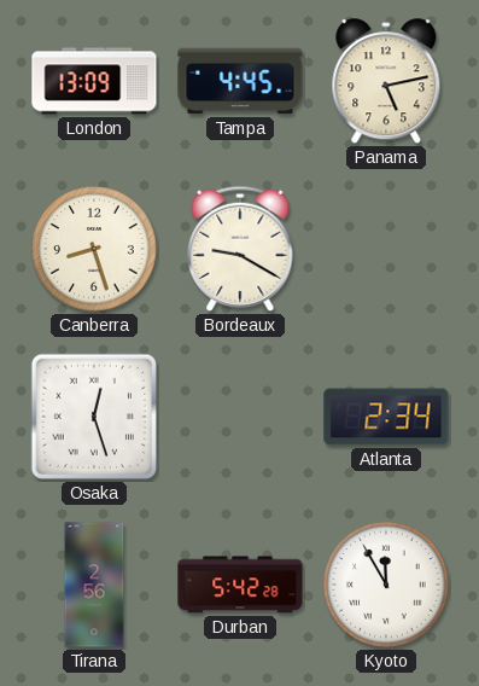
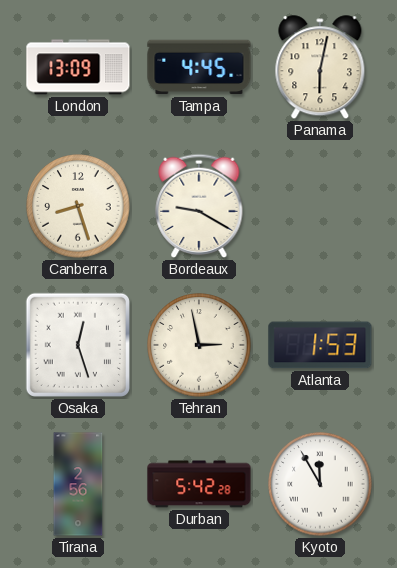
Panama: 5:13 -> 6:02
Tehran: none -> 2:58
Atlanta: 2:34 -> 1:53
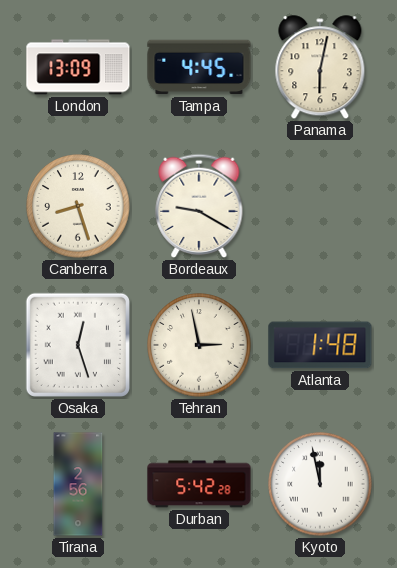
Atlanta: 1:53 -> 1:48
Kyoto: 11:55 -> 11:58
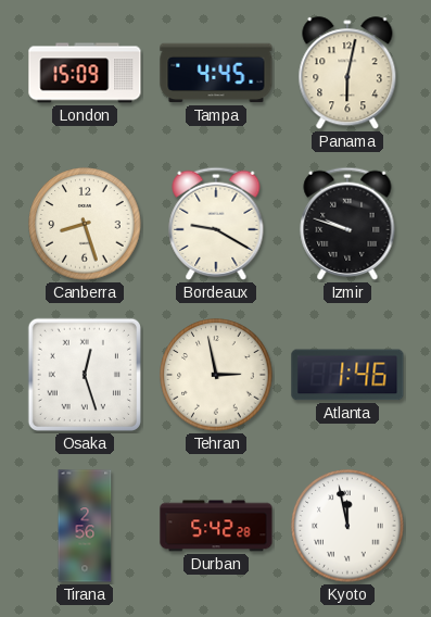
London: 13:09 -> 15:09
Izmir: none -> 9:48
Atlanta: 1:48 -> 1:46
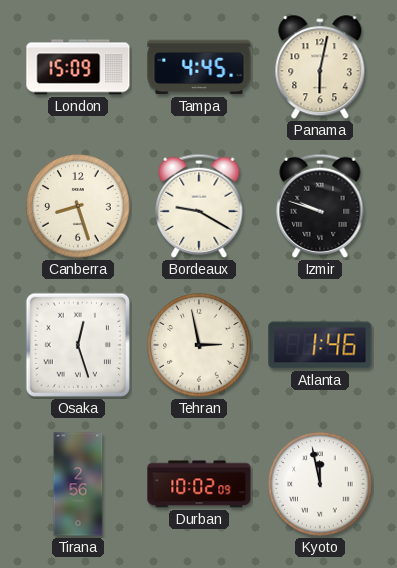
Durban: 5:42 -> 10:02
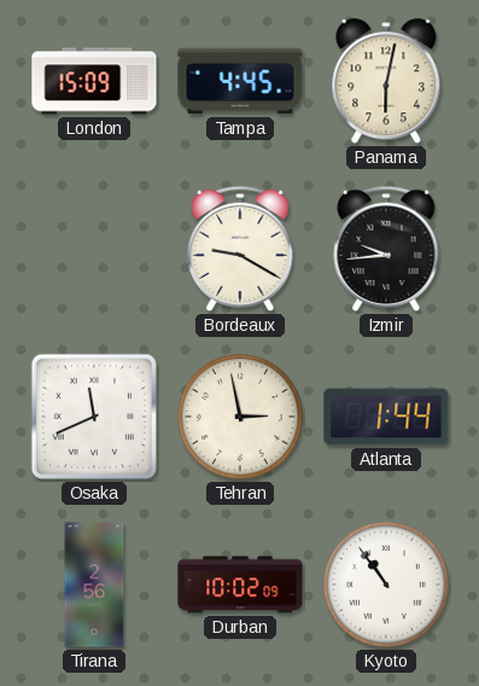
Canberra: 8:27 -> none
Izmir: 9:48 -> 9:44
Osaka: 12:27 -> 11:41
Atlanta: 1:46 -> 1:44
Kyoto: 11:58 -> 10:54
